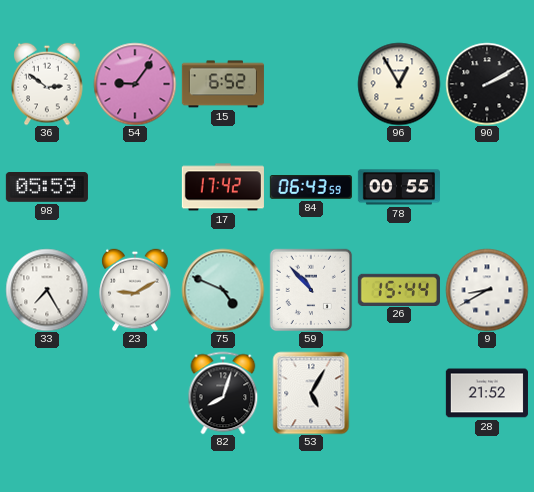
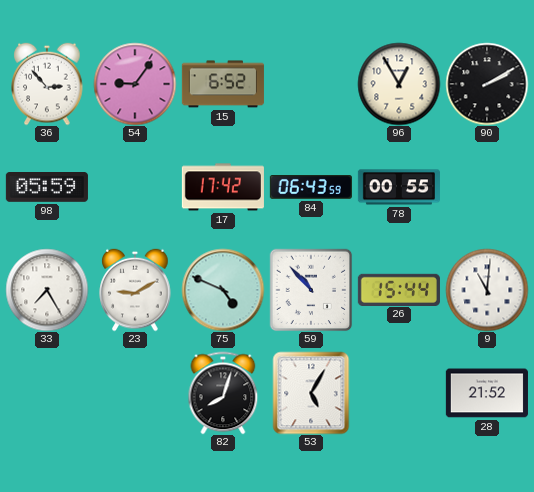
36: 2:51 -> 2:53
9: 8:40 -> 11:01
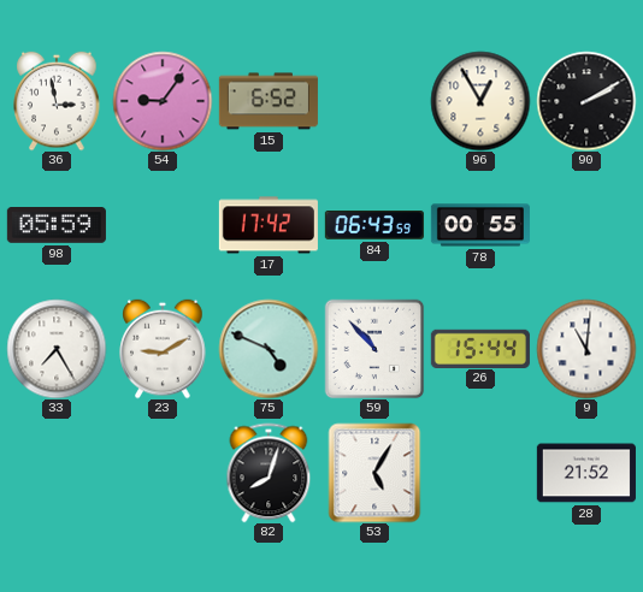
36: 2:53 -> 2:58
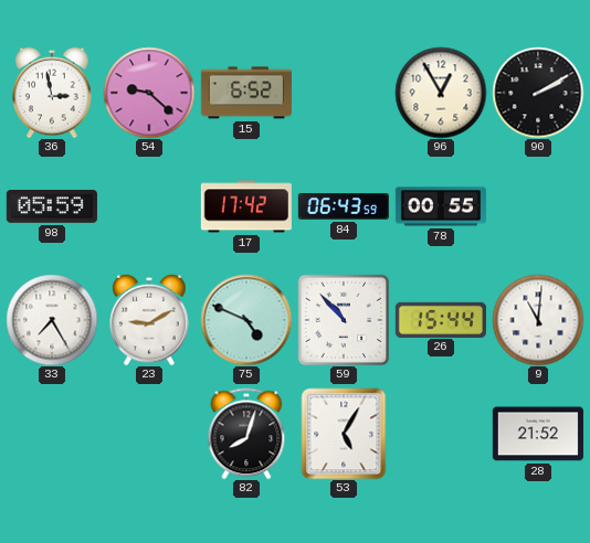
54: 9:06 -> 9:22
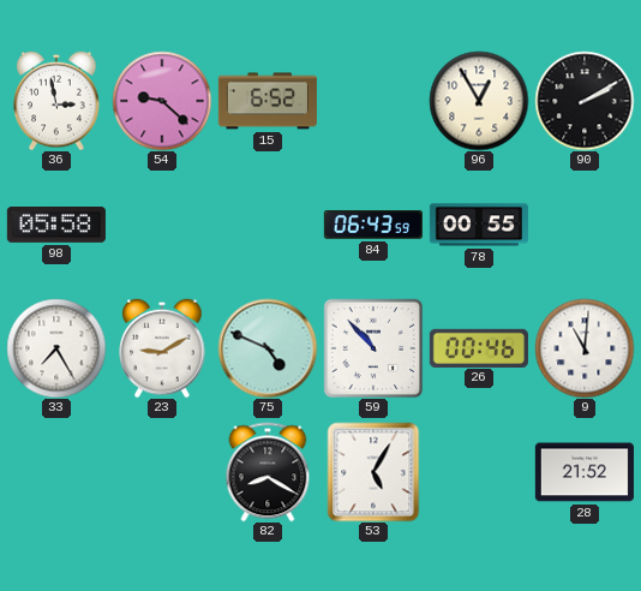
98: 05:59 -> 05:58
17: 17:42 -> none
26: 15:44 -> 00:46
82: 8:03 -> 8:20
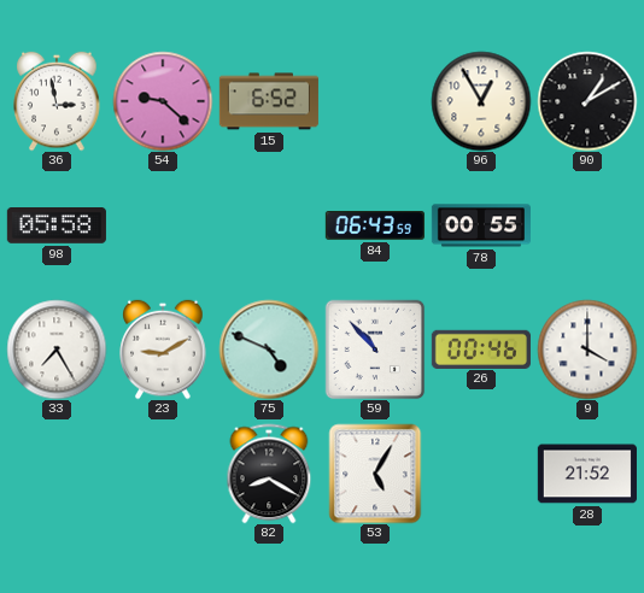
90: 2:10 -> 1:10
9: 11:01 -> 4:00
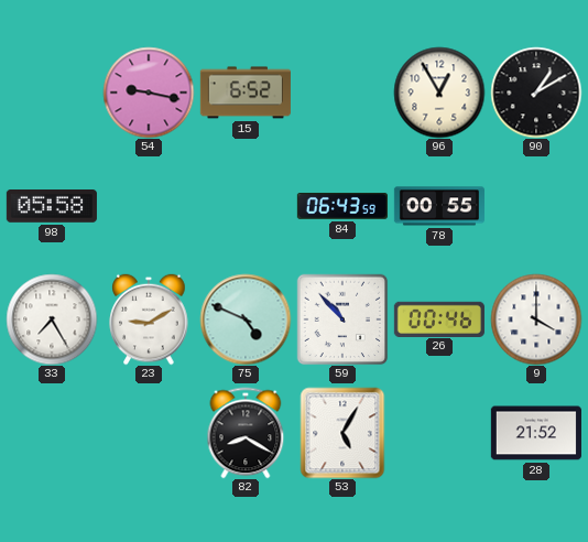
36: 2:58 -> none
54: 9:22 -> 9:17
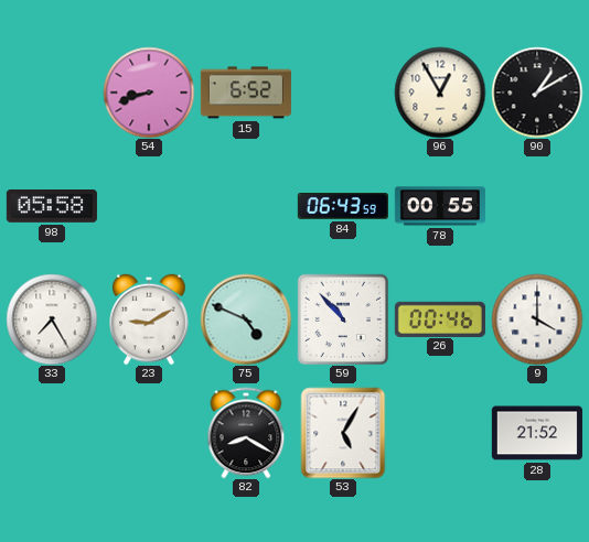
54: 9:17 -> 8:42
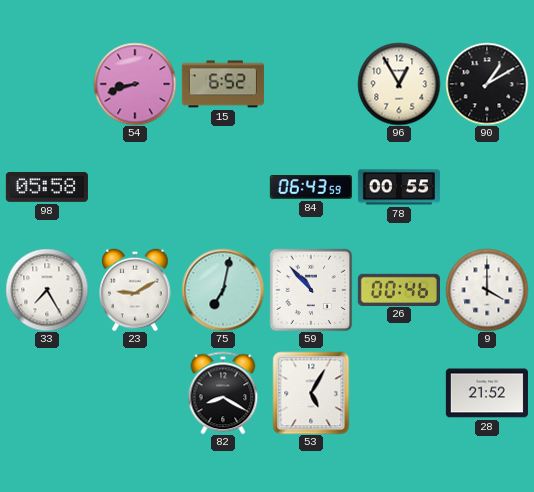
75: 4:49 -> 7:02
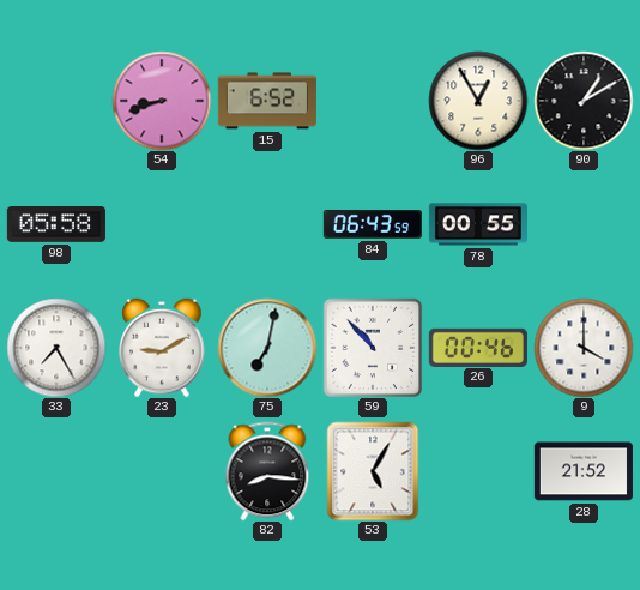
82: 8:20 -> 8:16
